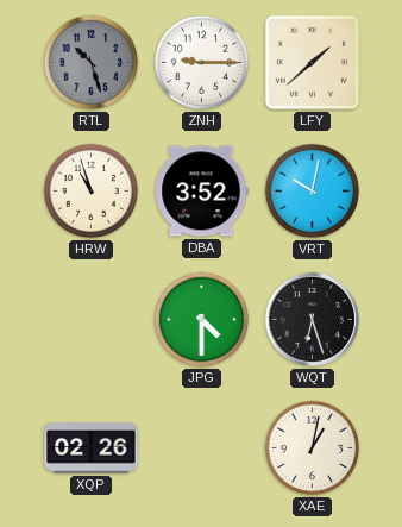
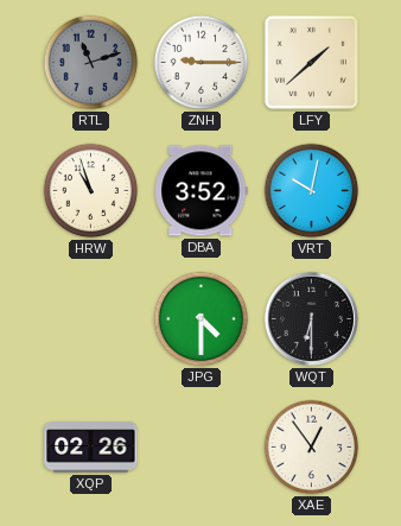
RTL: 10:27 -> 11:12
WQT: 6:27 -> 6:30
XAE: 1:02 -> 12:54
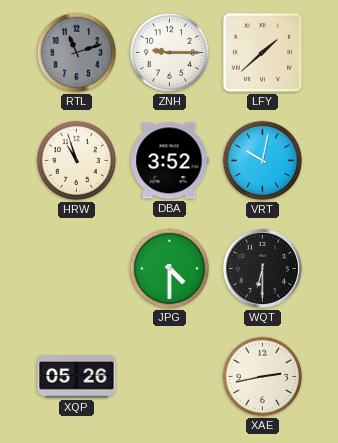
XQP: 02:26 -> 05:26
XAE: 12:54 -> 2:43
